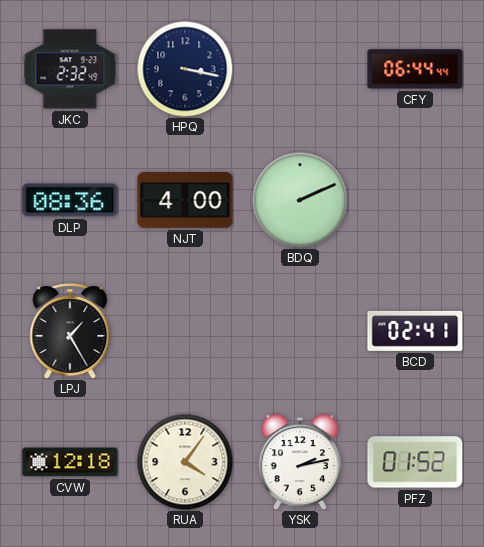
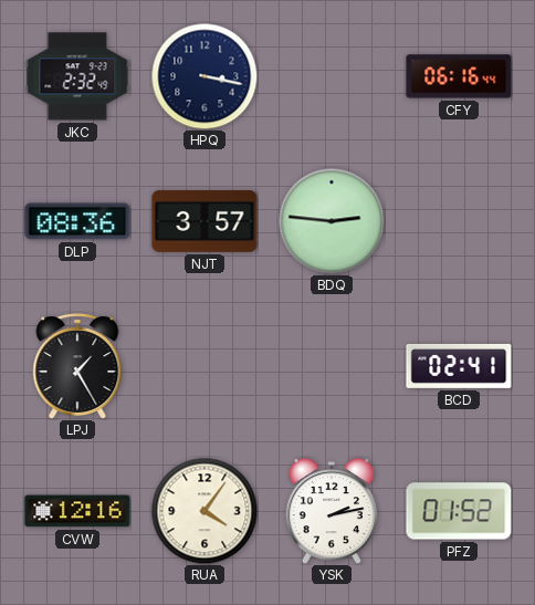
CFY: 06:44 -> 06:16
NJT: 4:00 -> 3:57
BDQ: 2:11 -> 2:46
CVW: 12:18 -> 12:16
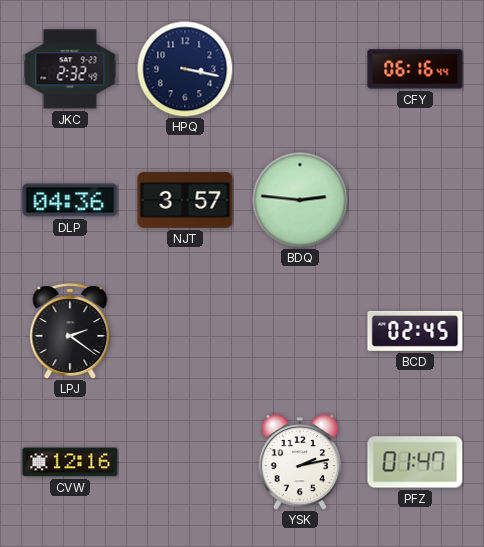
DLP: 08:36 -> 04:36
LPJ: 1:25 -> 2:21
BCD: 02:41 -> 02:45
RUA: 4:06 -> none
PFZ: 01:52 -> 01:47
